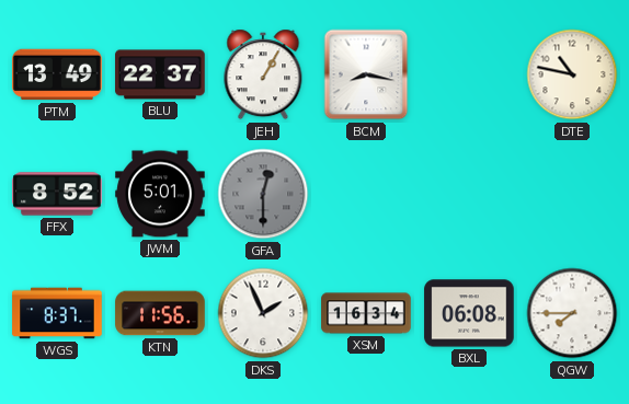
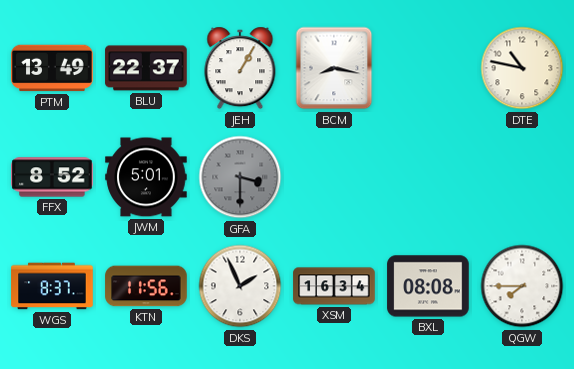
GFA: 12:30 -> 3:30
BXL: 06:08 -> 08:08
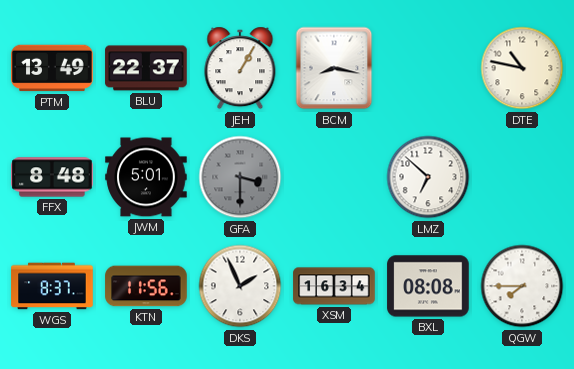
FFX: 8:52 -> 8:48
LMZ: none -> 6:52
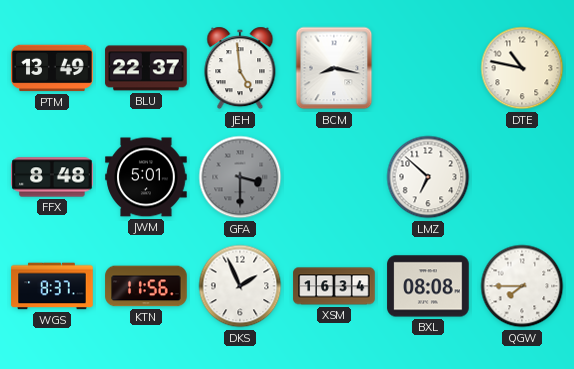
JEH: 1:05 -> 4:59
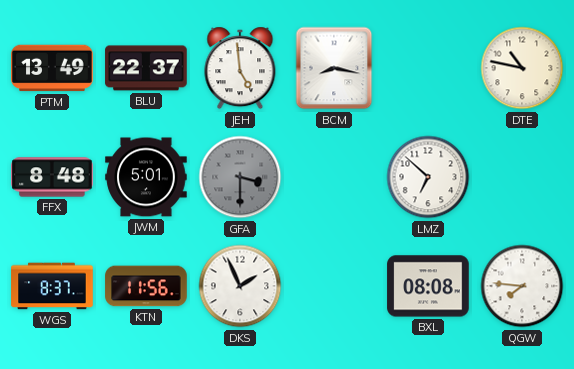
XSM: 16:34 -> none
QGW: 7:45 -> 7:46
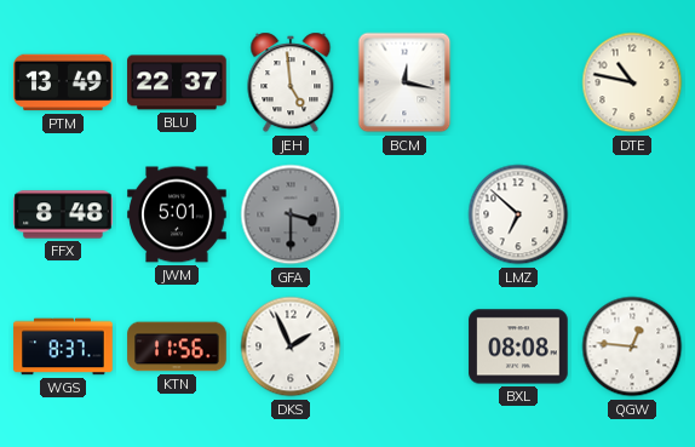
BCM: 8:17 -> 12:17
QGW: 7:46 -> 12:46
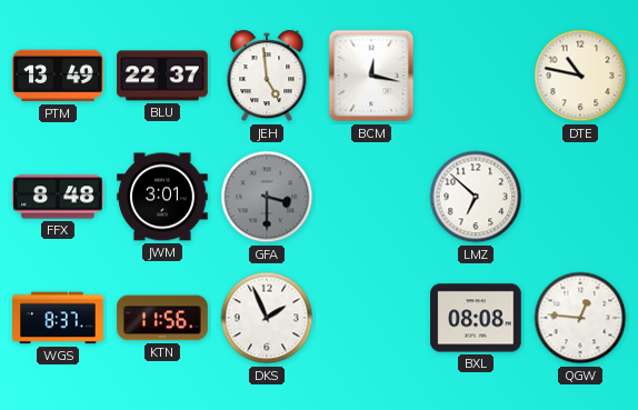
JWM: 5:01 -> 3:01
